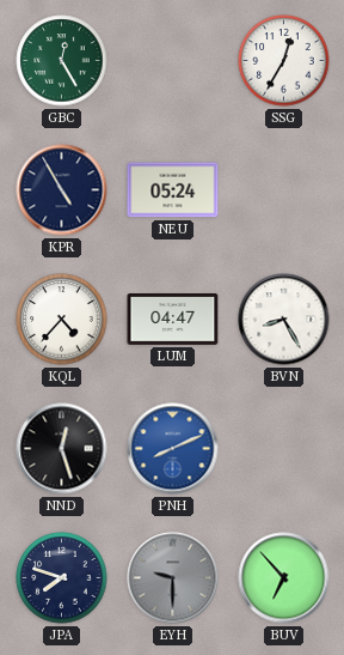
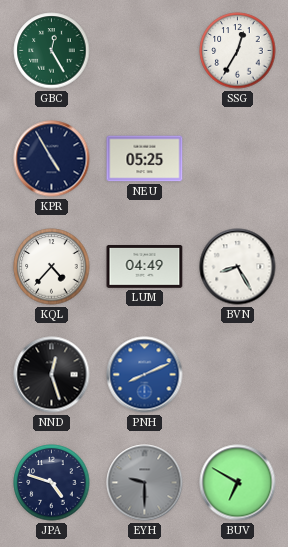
NEU: 05:24 -> 05:25
LUM: 04:47 -> 04:49
JPA: 7:48 -> 4:48
BUV: 6:53 -> 6:50
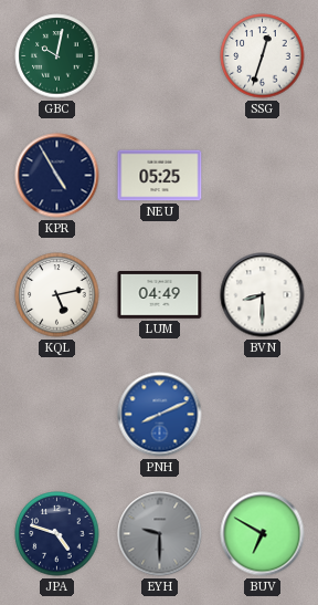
GBC: 12:25 -> 10:02
SSG: 12:35 -> 12:33
KQL: 4:37 -> 5:13
BVN: 8:25 -> 8:30
NND: 12:27 -> none
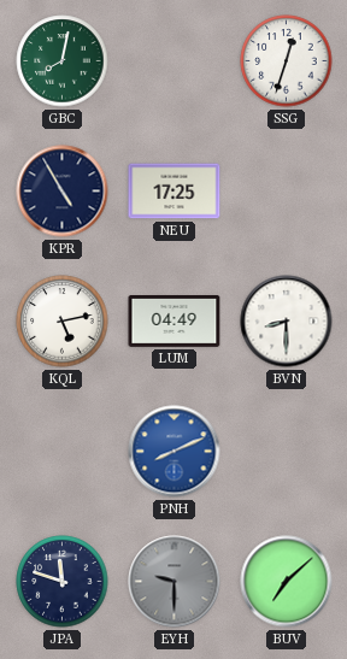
GBC: 10:02 -> 8:02
NEU: 05:25 -> 17:25
JPA: 4:48 -> 11:48
BUV: 6:50 -> 7:08
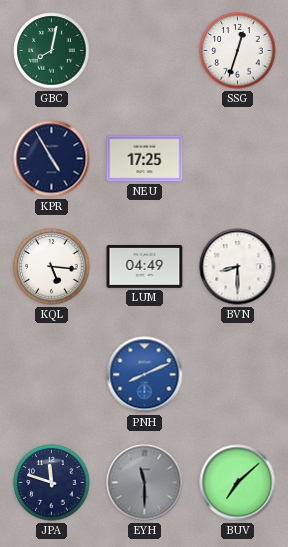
KQL: 5:13 -> 5:16
EYH: 9:30 -> 11:30
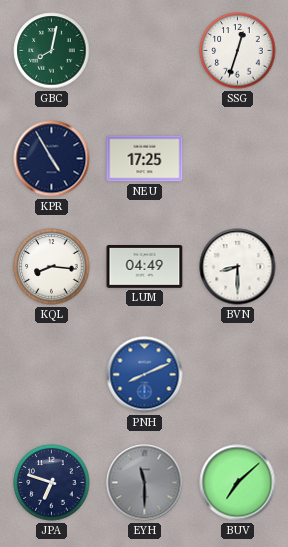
KQL: 5:16 -> 8:16
JPA: 11:48 -> 6:48
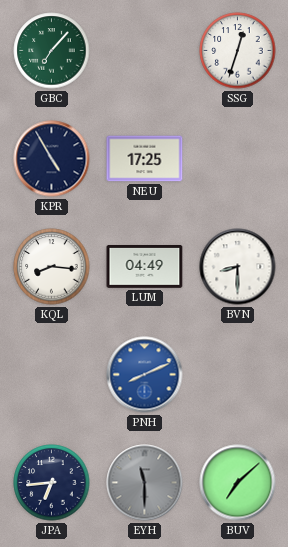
GBC: 8:02 -> 7:07
JPA: 6:48 -> 6:44
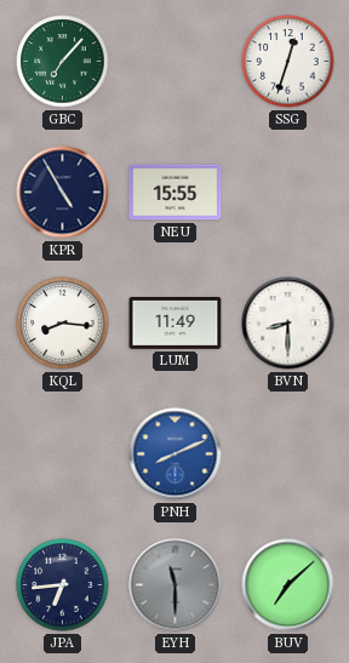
NEU: 17:25 -> 15:55
LUM: 04:49 -> 11:49
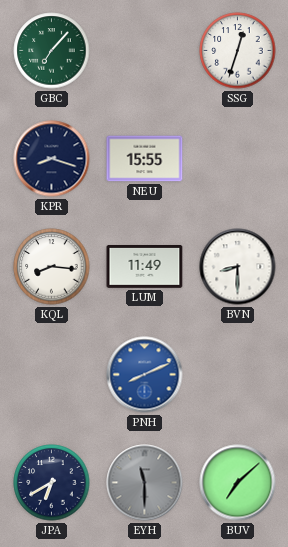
KPR: 4:55 -> 8:18
JPA: 6:44 -> 6:40
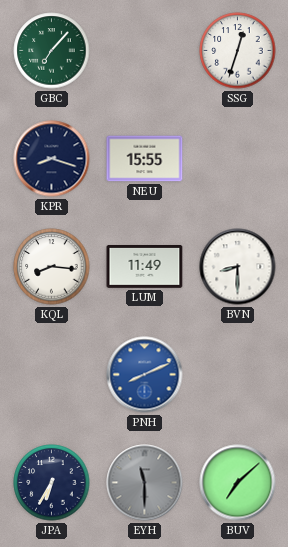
JPA: 6:40 -> 6:35
